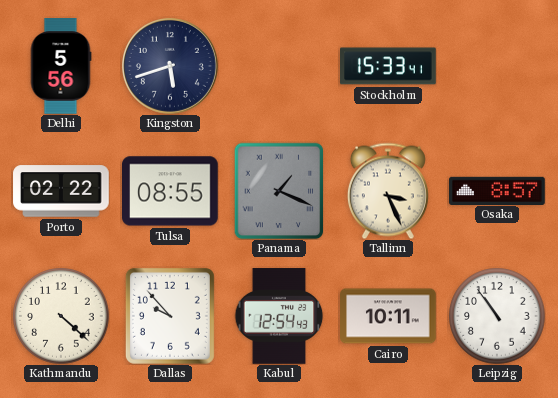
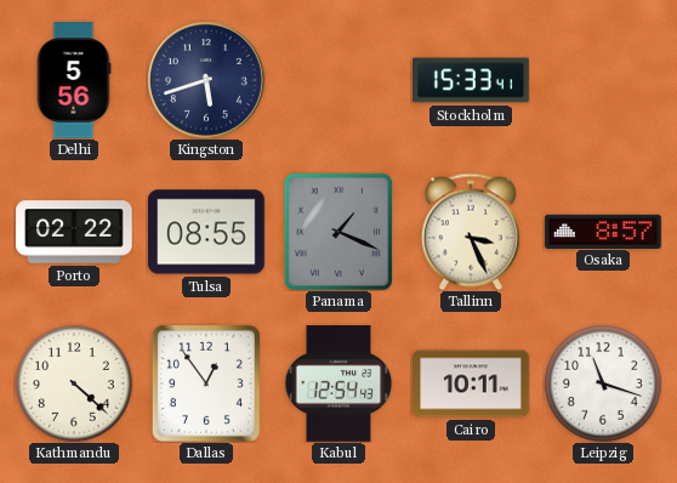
Dallas: 9:53 -> 12:54
Leipzig: 10:54 -> 11:18
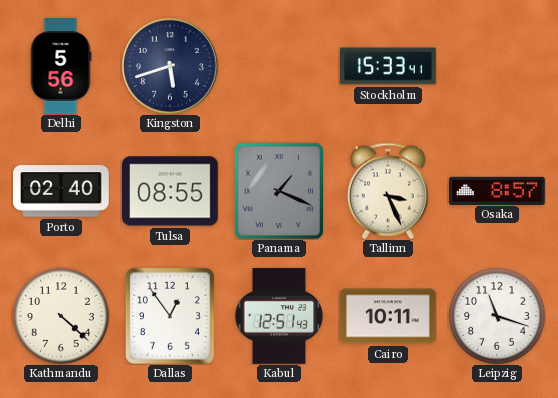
Porto: 02:22 -> 02:40
Kabul: 12:54 -> 12:51
